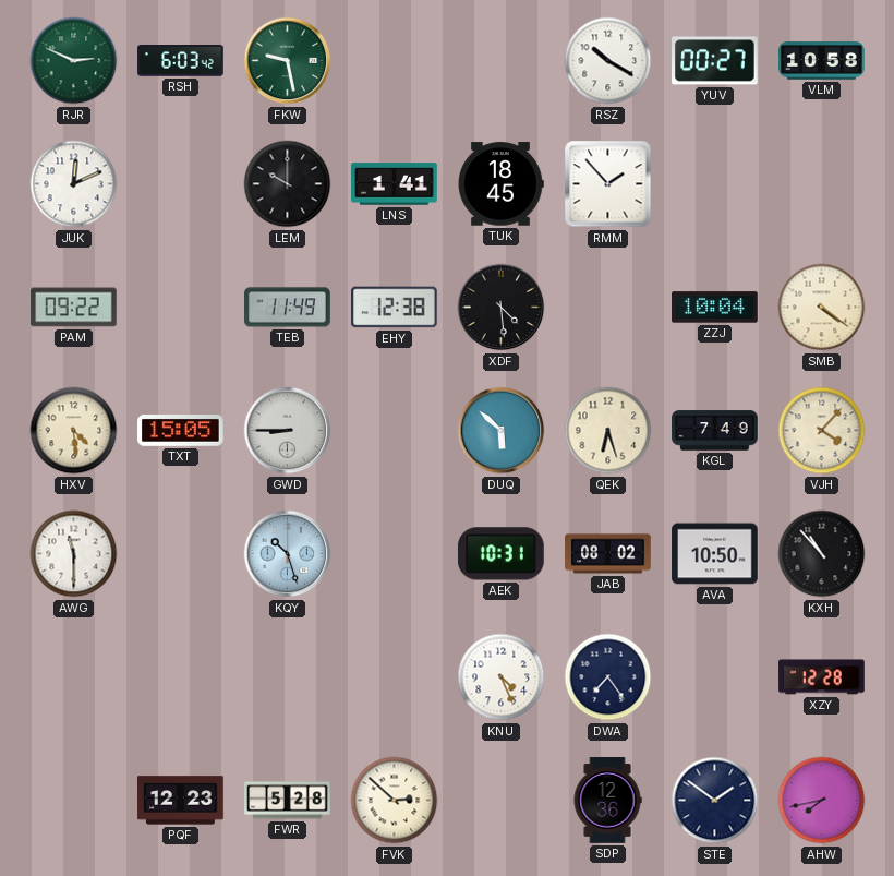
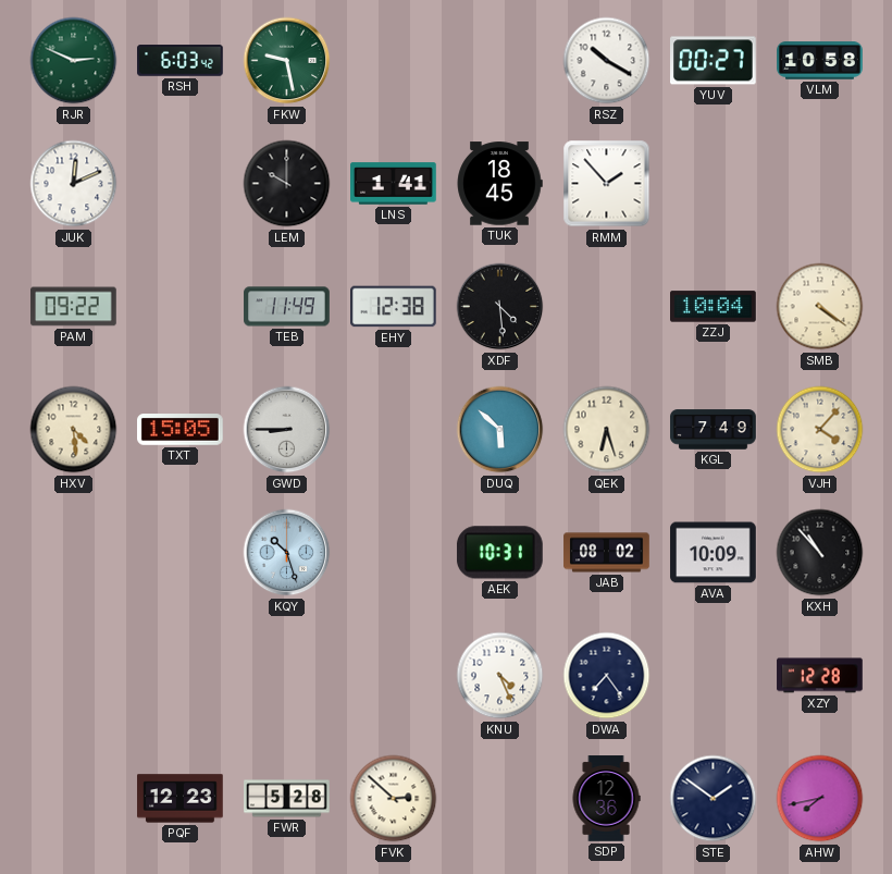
AWG: 11:30 -> none
AVA: 10:50 -> 10:09
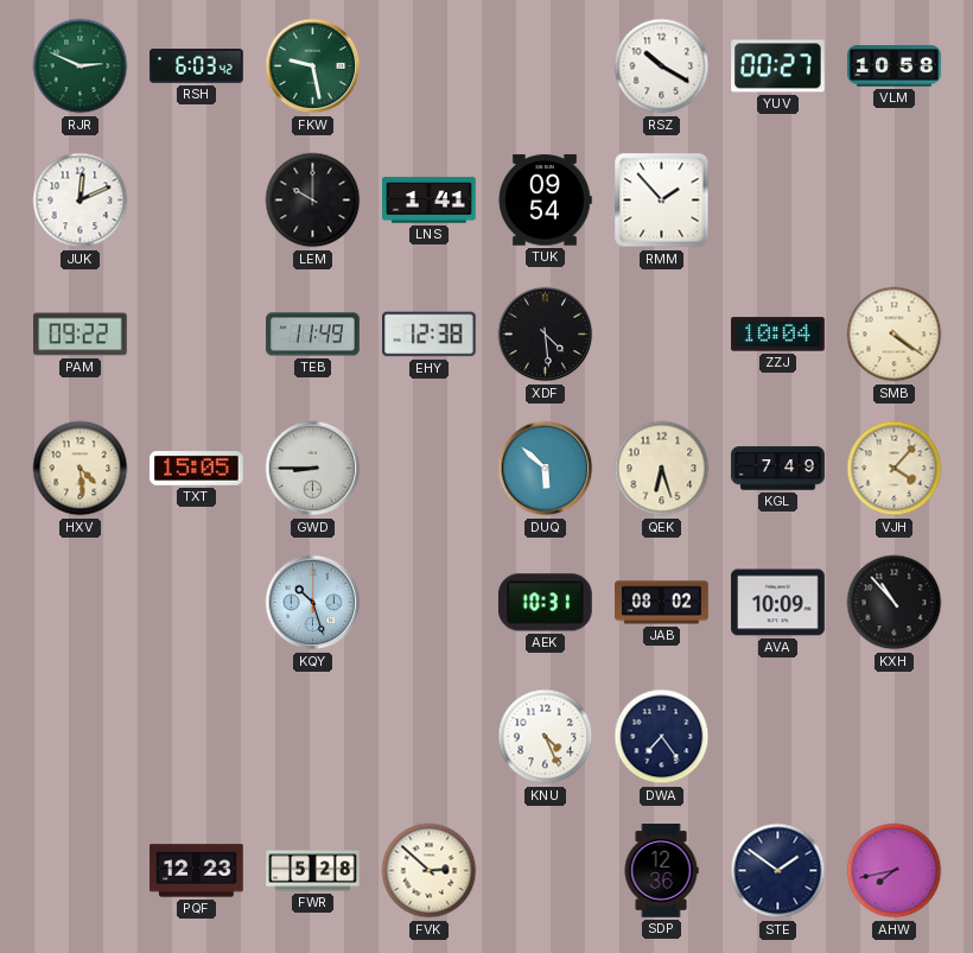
TUK: 18:45 -> 09:54
XZY: 12:28 -> none
